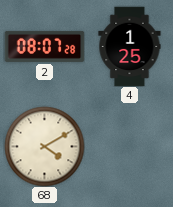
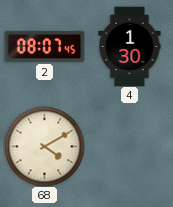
2: 08:07:28 -> 08:07:45
4: 1:25 -> 1:30
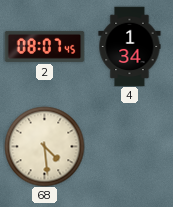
4: 1:30 -> 1:34
68: 4:10 -> 4:29
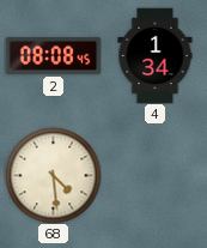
2: 08:07 -> 08:08
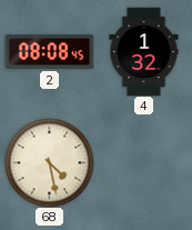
4: 1:34 -> 1:32
68: 4:29 -> 4:28
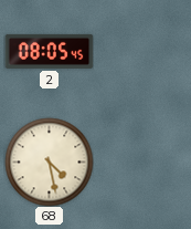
2: 08:08 -> 08:05
4: 1:32 -> none
